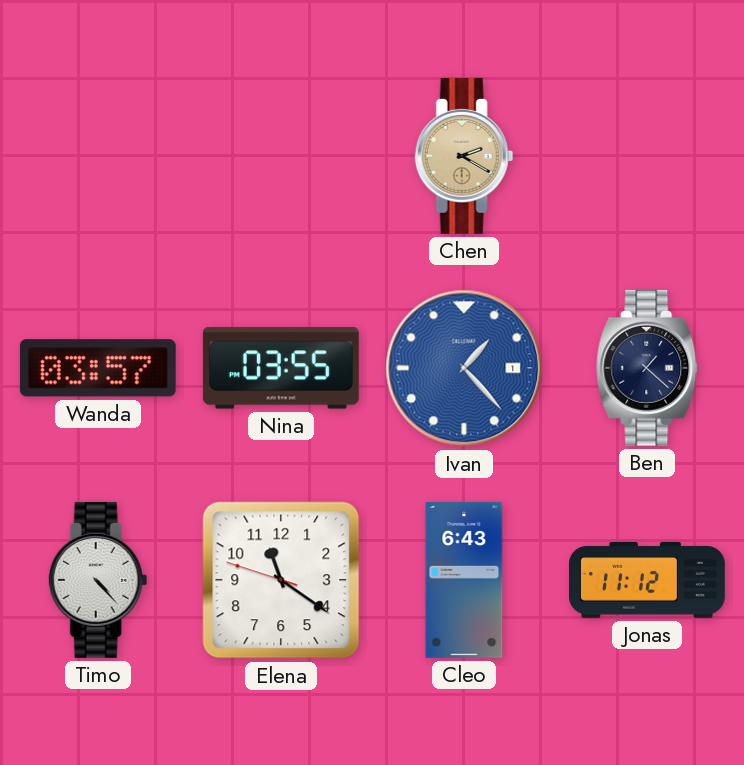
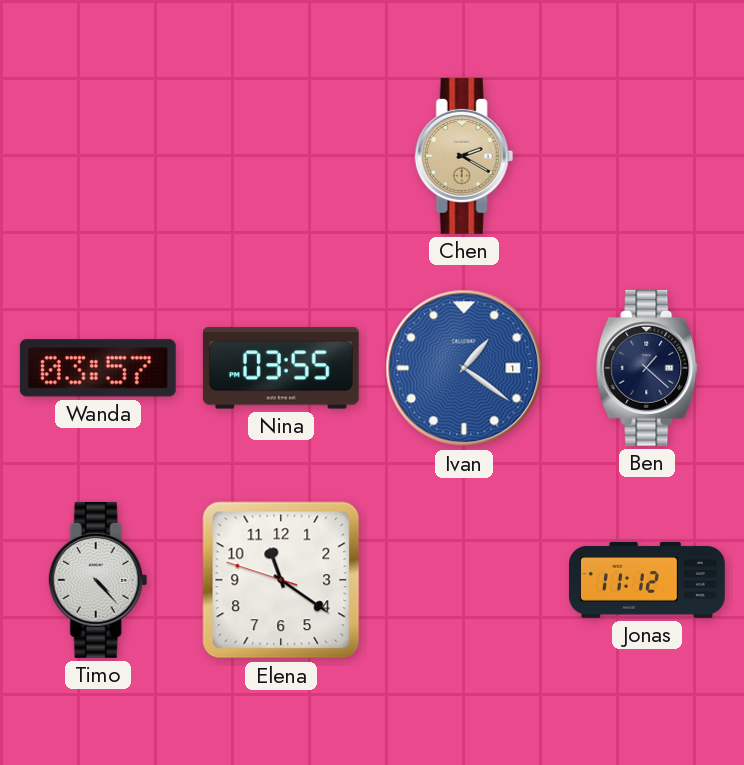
Ivan: 1:23 -> 1:21
Cleo: 6:43 -> none
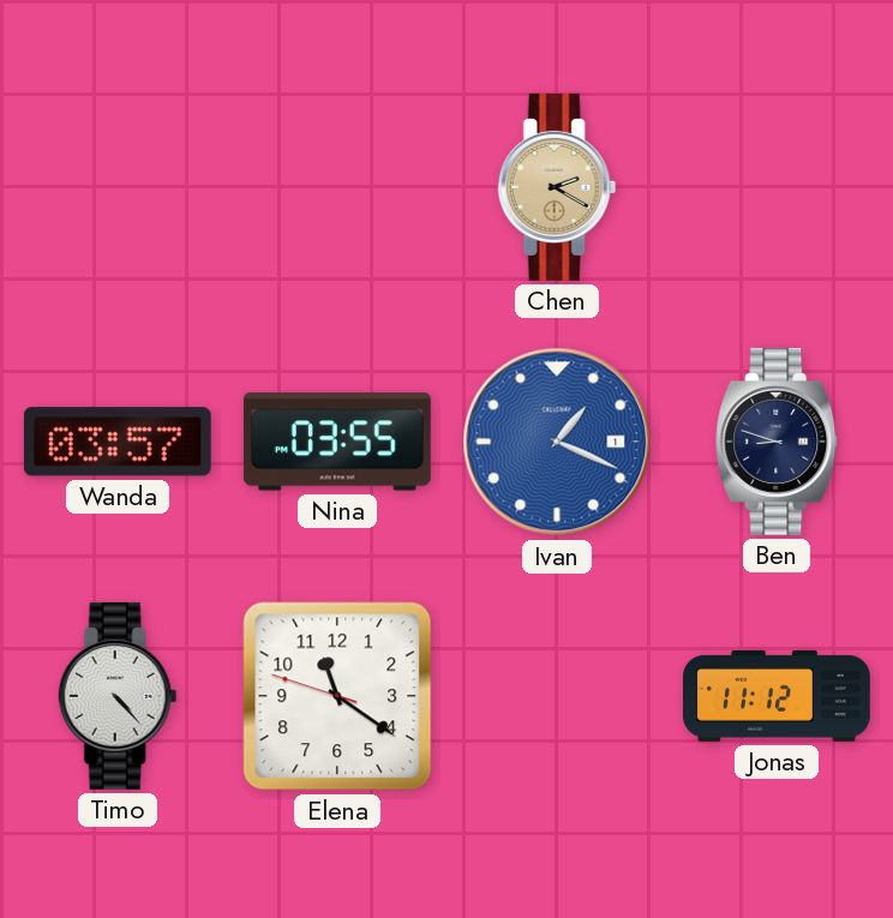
Ivan: 1:21 -> 1:19
Ben: 1:22 -> 8:48
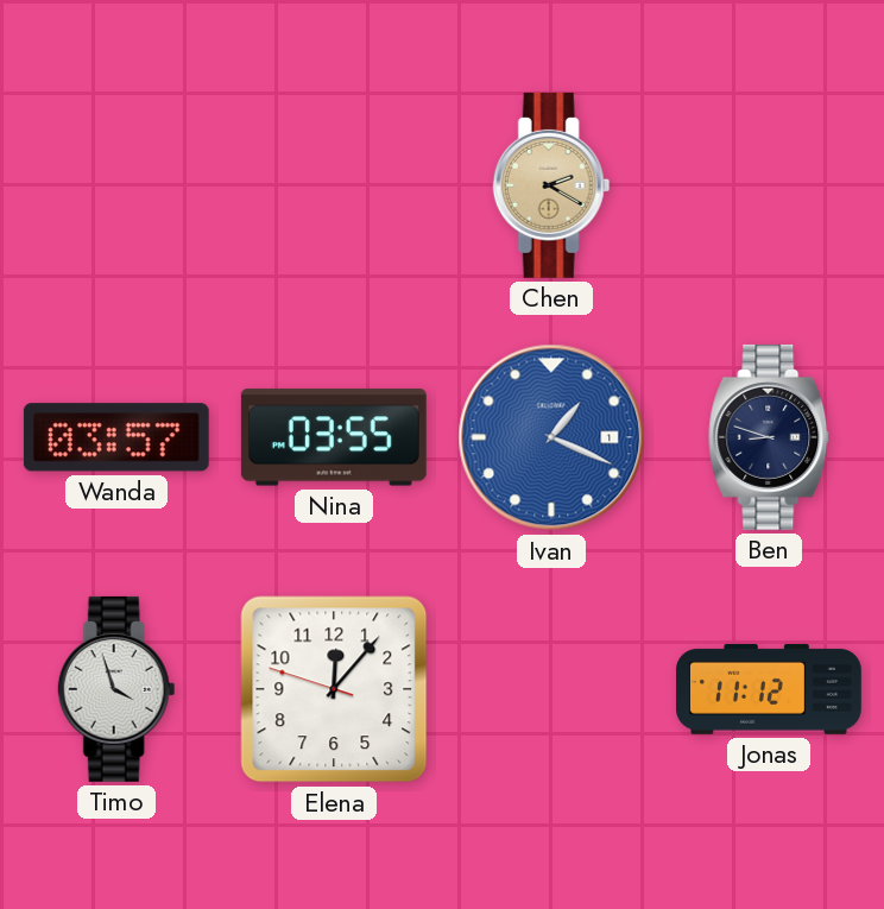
Timo: 4:23 -> 3:57
Elena: 11:20 -> 12:06
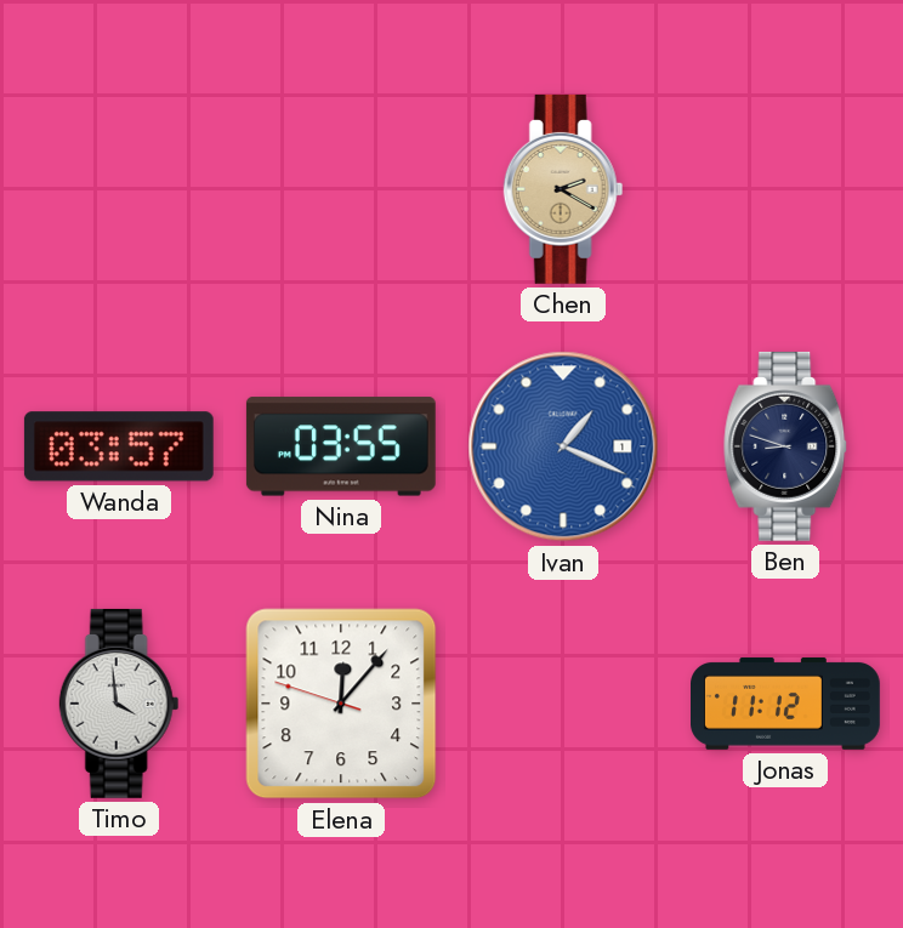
Timo: 3:57 -> 3:59
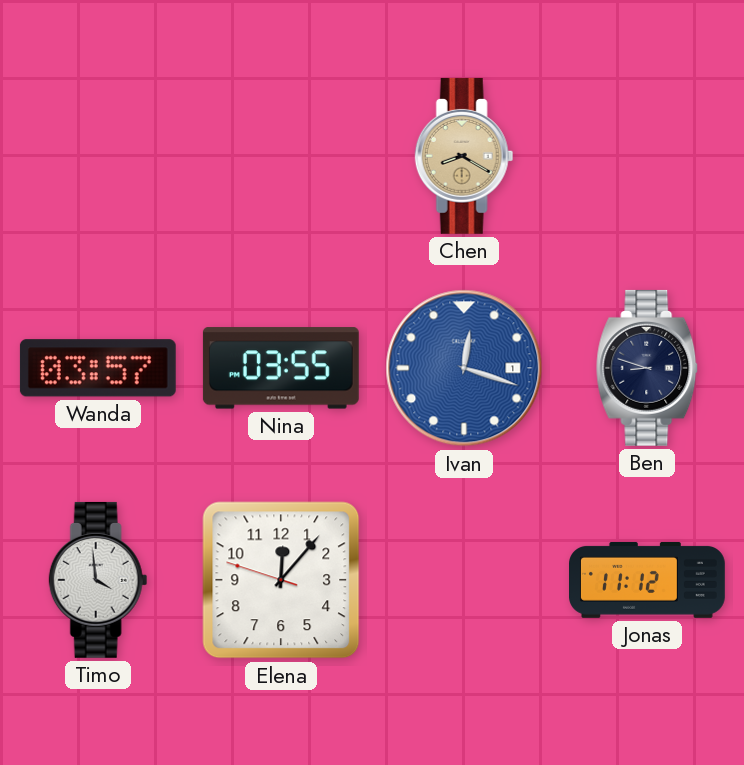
Chen: 2:20 -> 8:20
Ivan: 1:19 -> 12:18
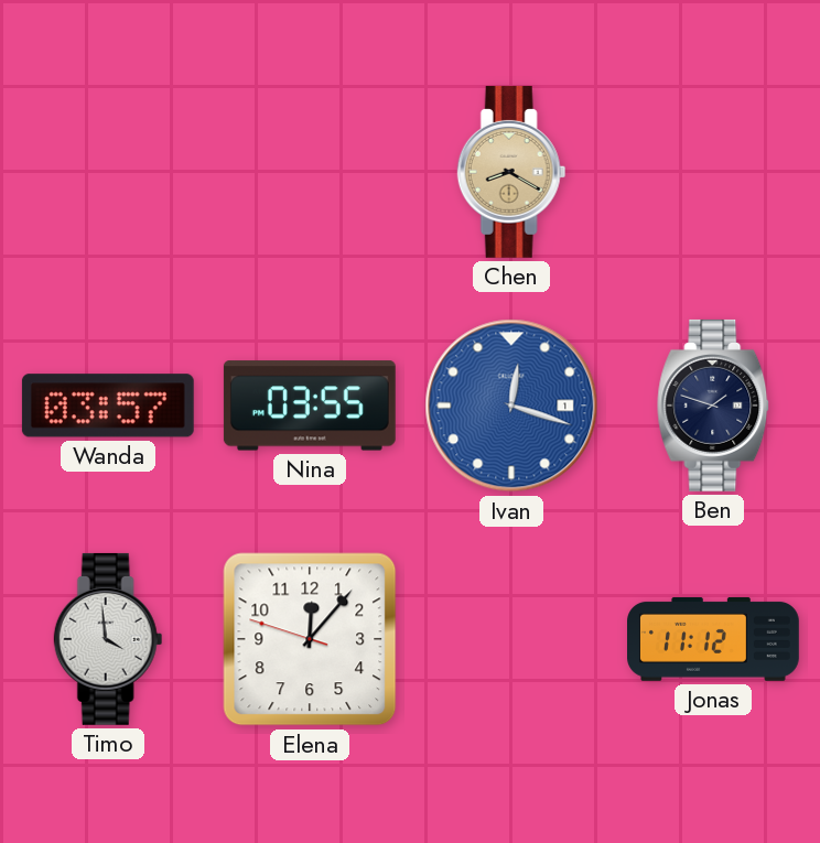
Ben: 8:48 -> 1:48
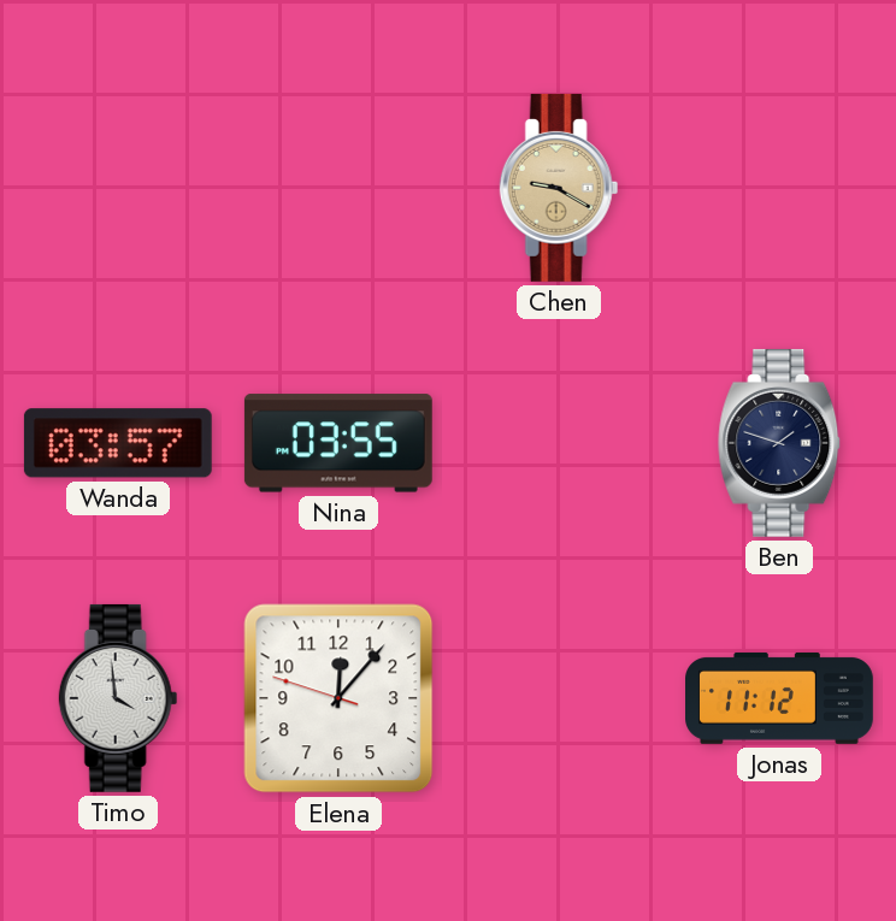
Chen: 8:20 -> 9:20
Ivan: 12:18 -> none
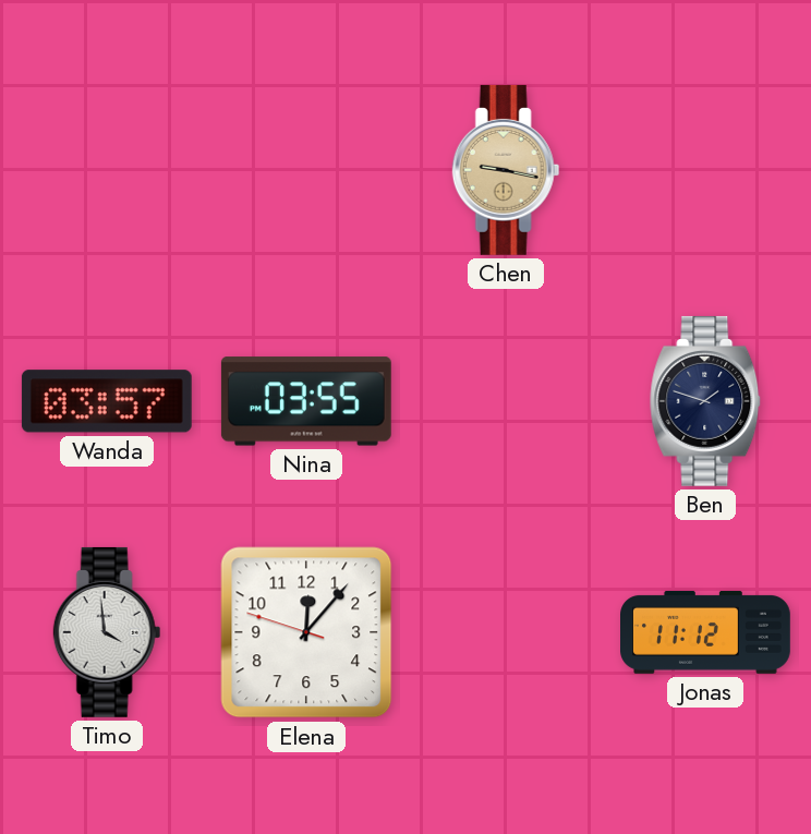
Chen: 9:20 -> 9:17
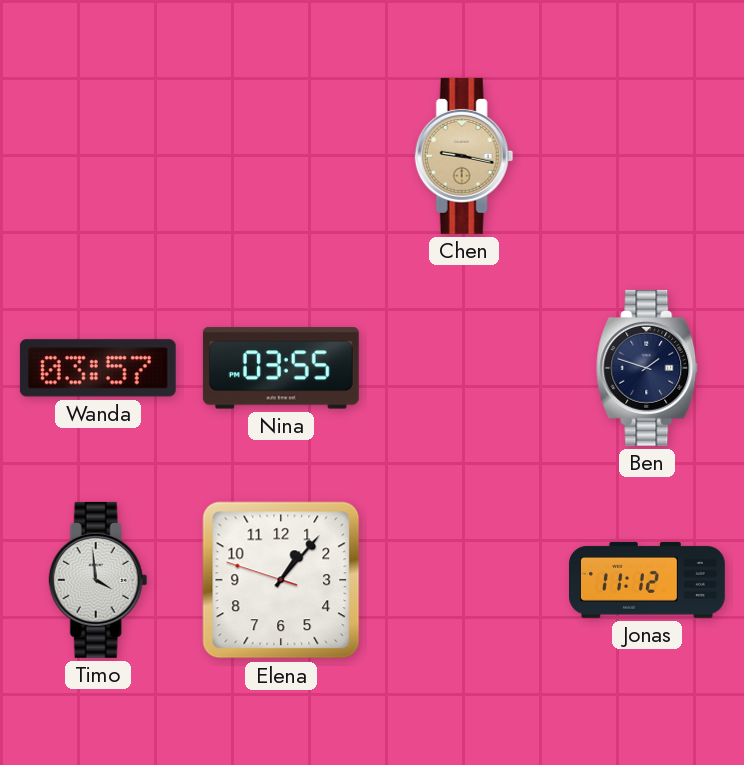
Elena: 12:06 -> 1:06
